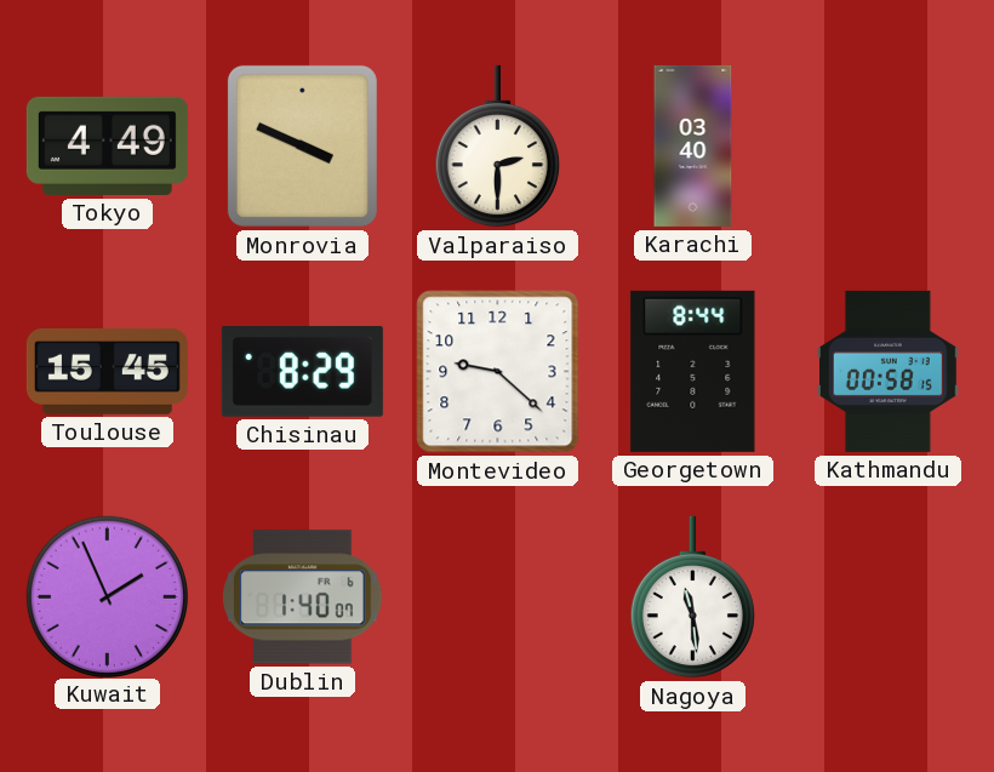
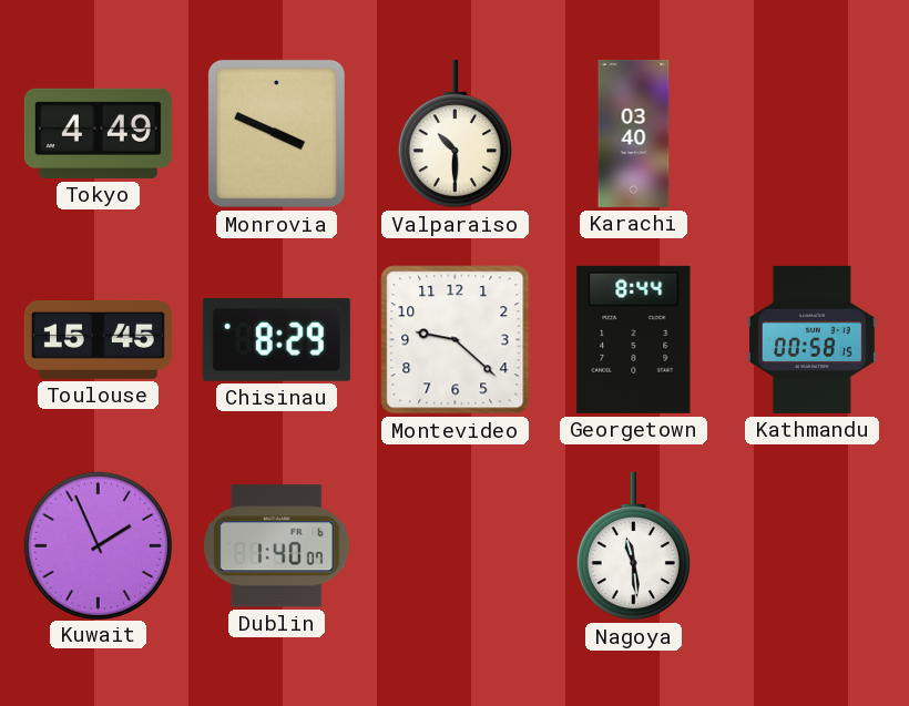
Valparaiso: 2:30 -> 10:30
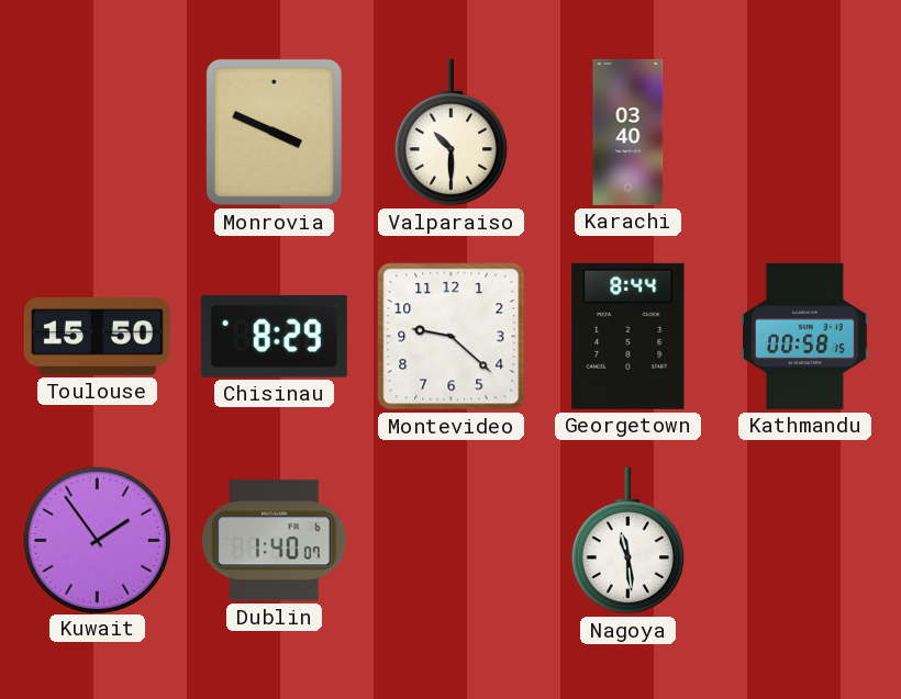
Tokyo: 4:49 -> none
Toulouse: 15:45 -> 15:50
Kuwait: 1:56 -> 1:54
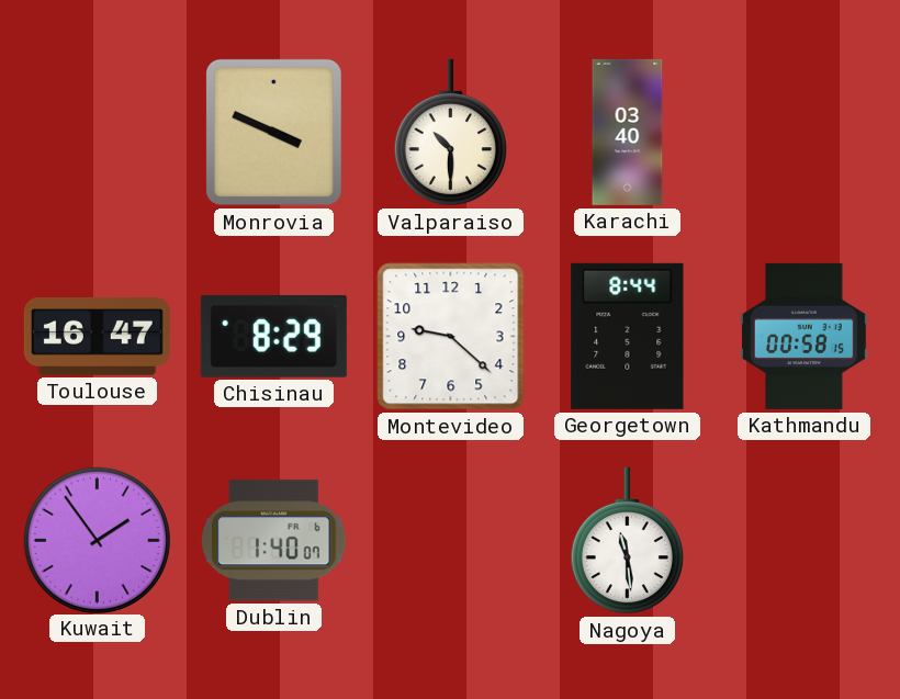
Toulouse: 15:50 -> 16:47
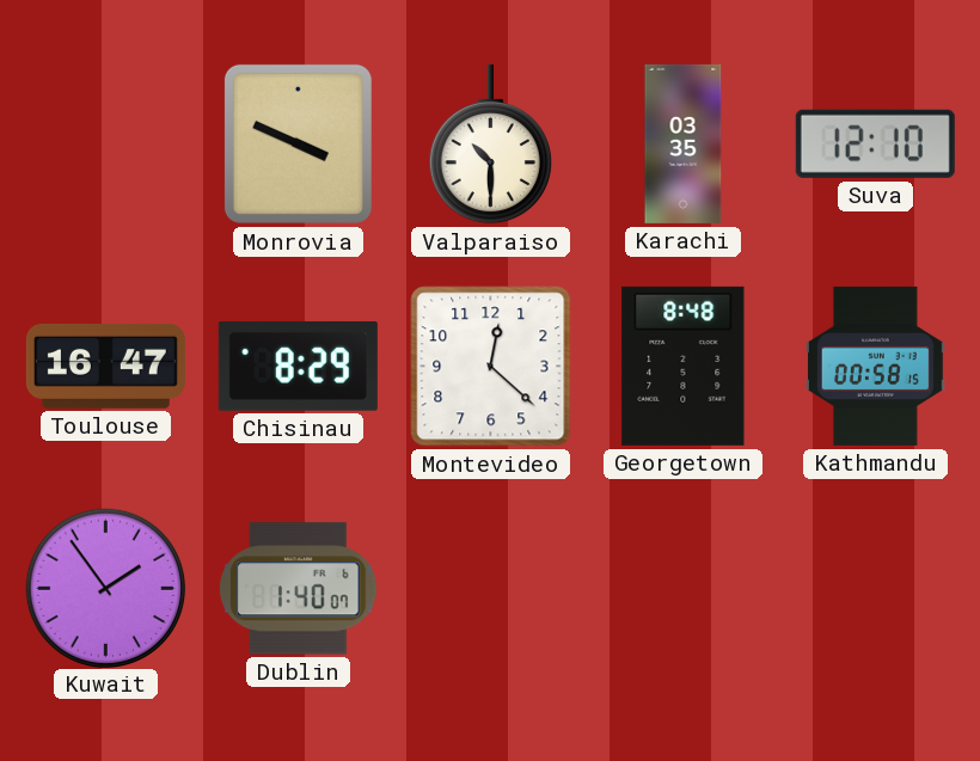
Karachi: 03:40 -> 03:35
Suva: none -> 12:10
Montevideo: 9:22 -> 12:22
Georgetown: 8:44 -> 8:48
Nagoya: 11:29 -> none
